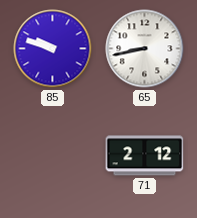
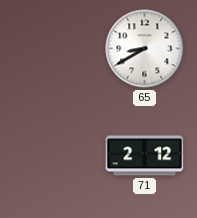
85: 9:48 -> none
65: 8:43 -> 8:40
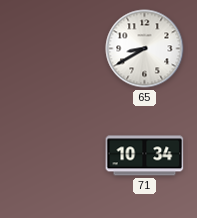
71: 2:12 -> 10:34
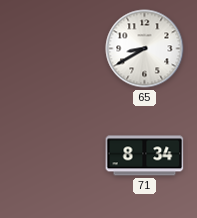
71: 10:34 -> 8:34
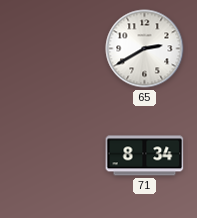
65: 8:40 -> 2:40
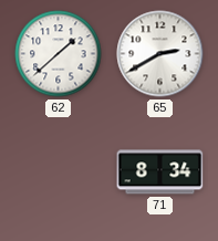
62: none -> 1:38
